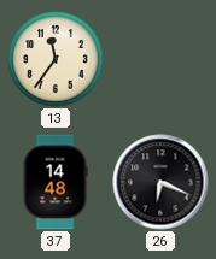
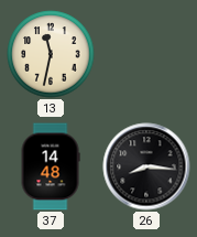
13: 11:36 -> 11:32
26: 6:19 -> 8:16
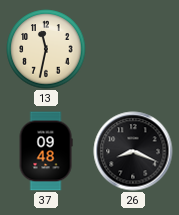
37: 14:48 -> 09:48
26: 8:16 -> 8:19
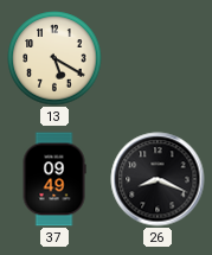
13: 11:32 -> 5:20
37: 09:48 -> 09:49
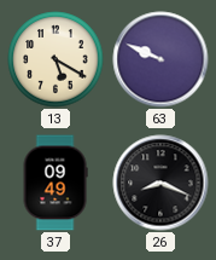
63: none -> 9:49
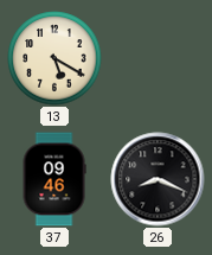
63: 9:49 -> none
37: 09:49 -> 09:46
